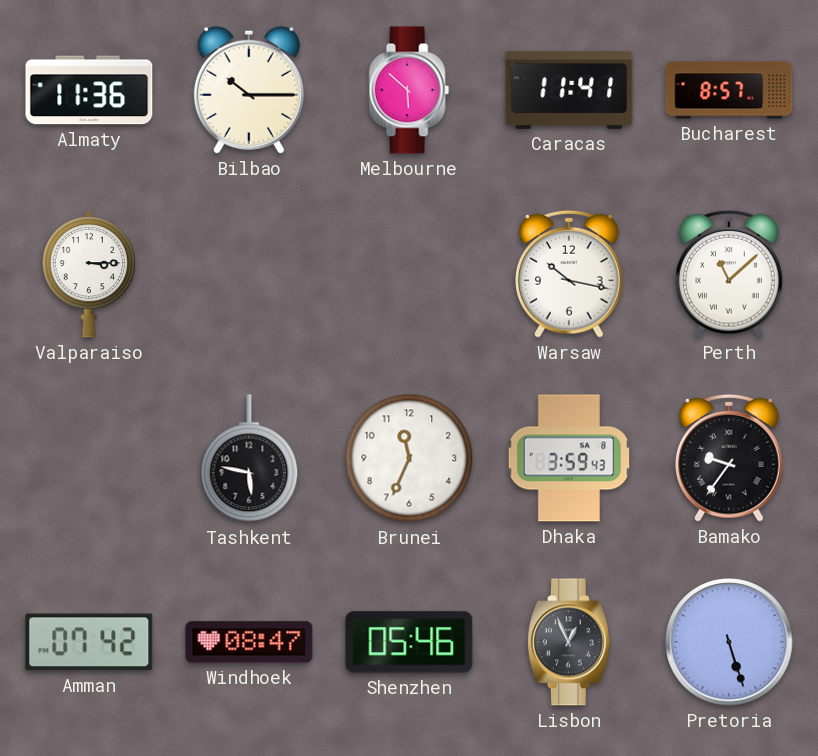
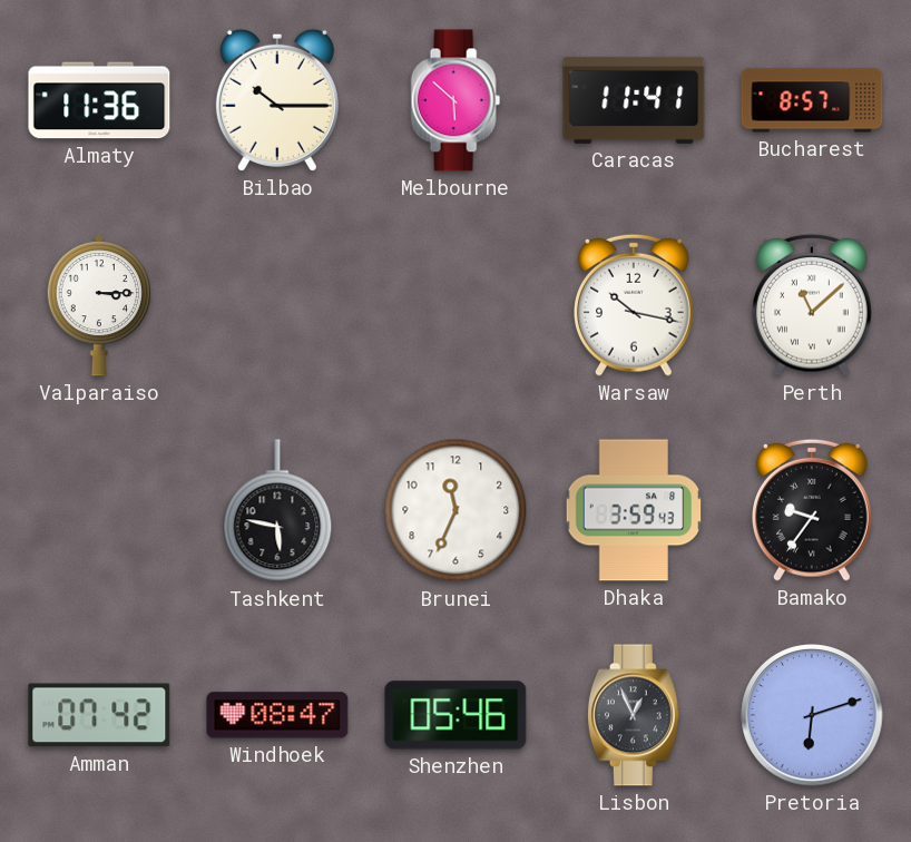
Pretoria: 5:27 -> 6:12
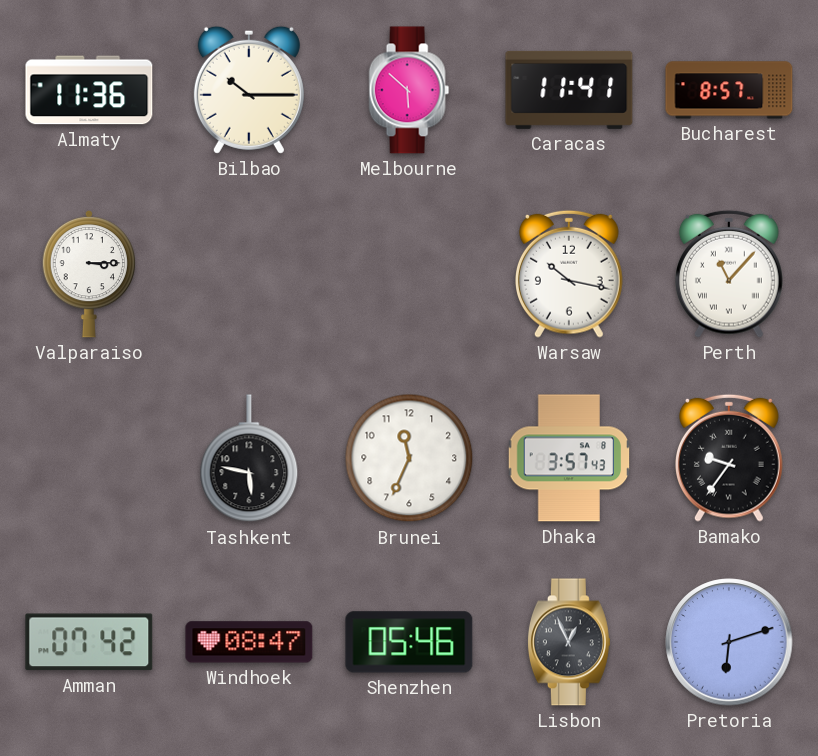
Perth: 11:08 -> 11:07
Dhaka: 3:59 -> 3:57
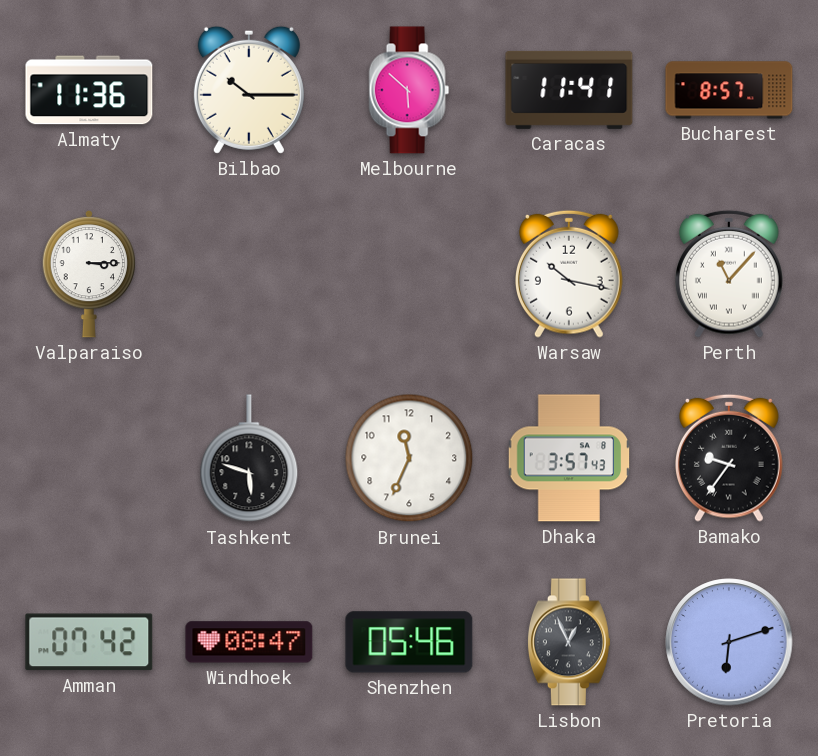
Tashkent: 5:47 -> 5:48
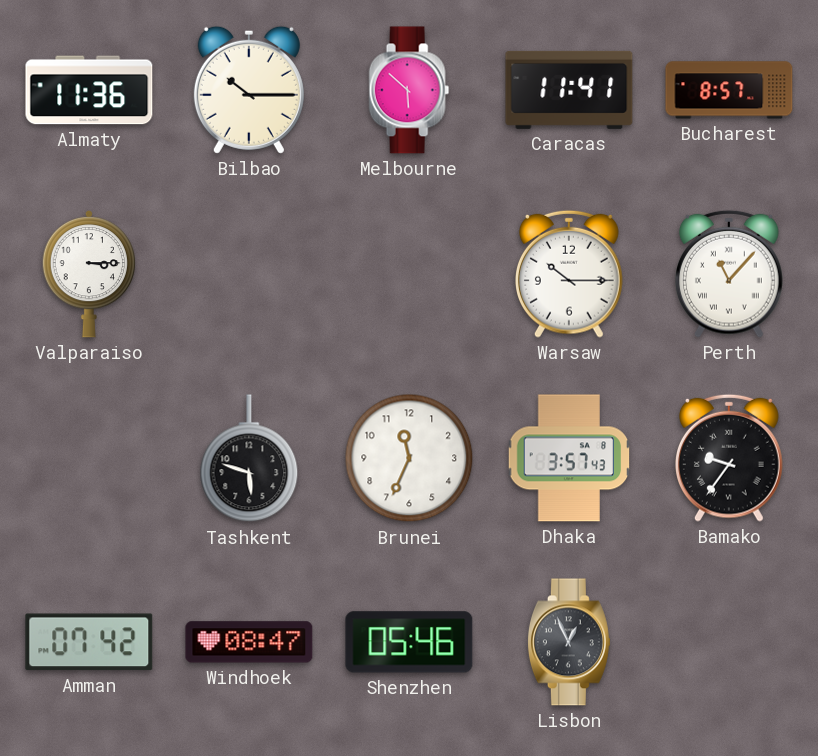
Warsaw: 10:17 -> 10:15
Pretoria: 6:12 -> none
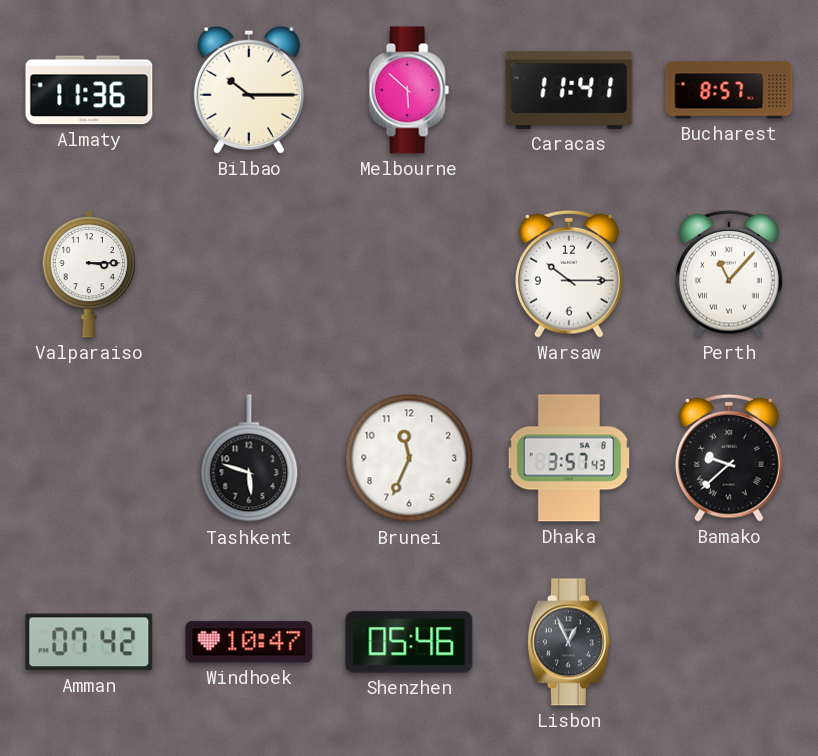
Bamako: 9:36 -> 9:38
Windhoek: 08:47 -> 10:47
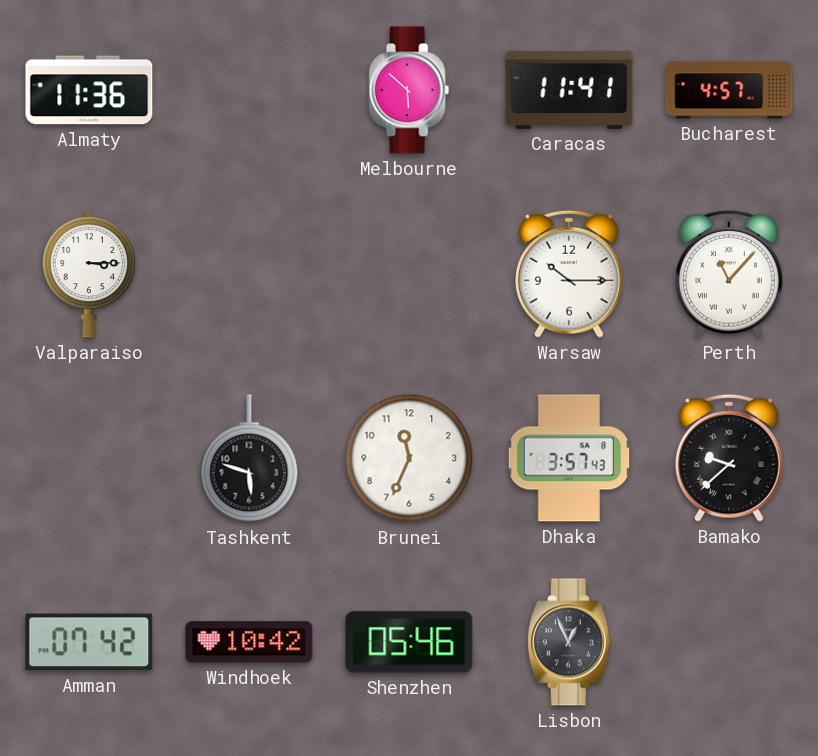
Bilbao: 10:15 -> none
Bucharest: 8:57 -> 4:57
Windhoek: 10:47 -> 10:42
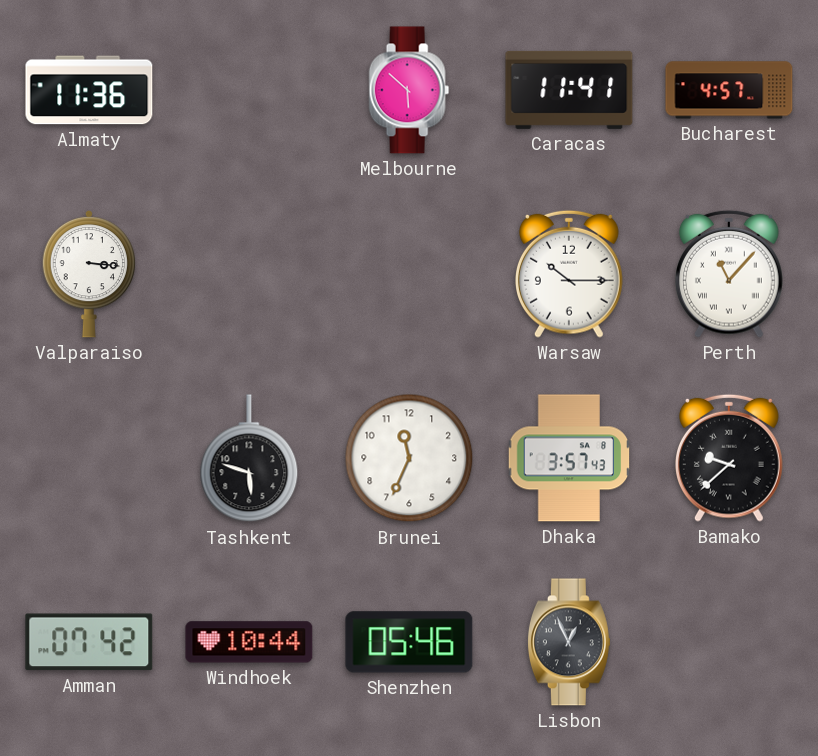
Valparaiso: 3:15 -> 3:16
Windhoek: 10:42 -> 10:44
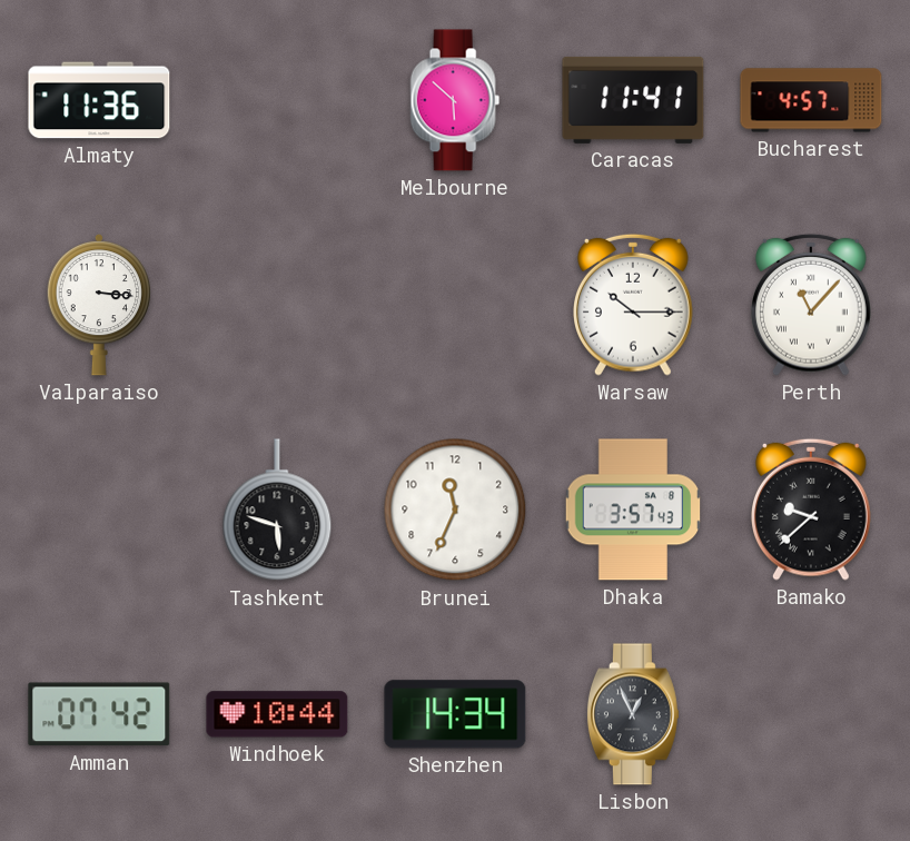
Shenzhen: 05:46 -> 14:34
